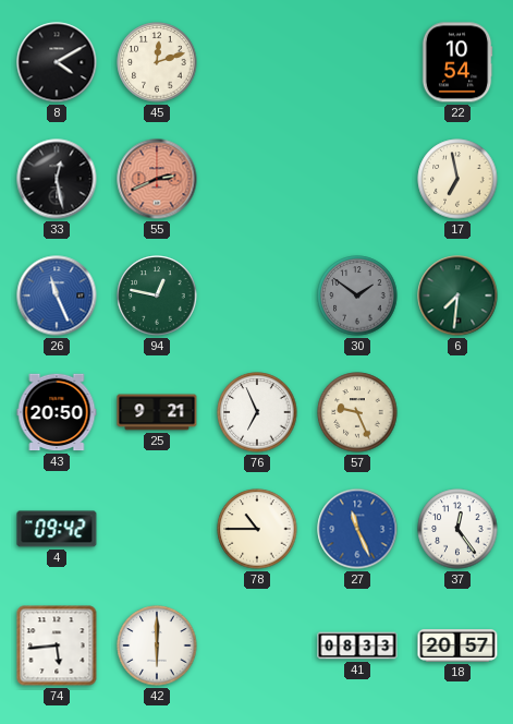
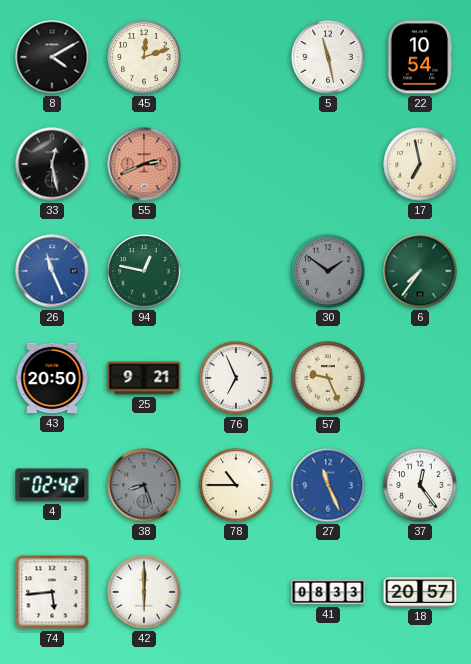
5: none -> 11:28
6: 7:31 -> 7:36
4: 09:42 -> 02:42
38: none -> 8:27
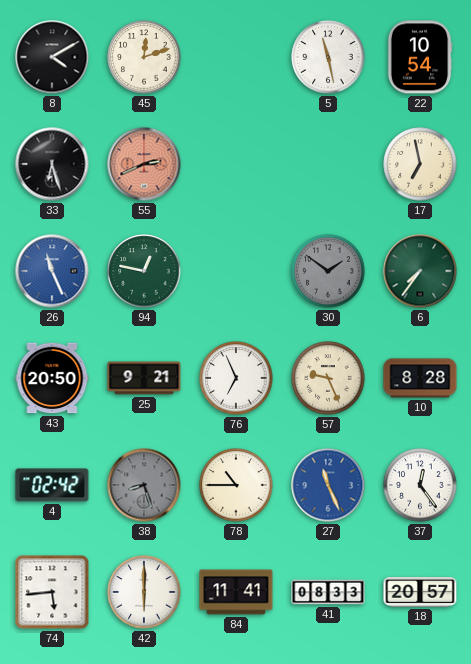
33: 12:28 -> 6:27
10: none -> 8:28
84: none -> 11:41
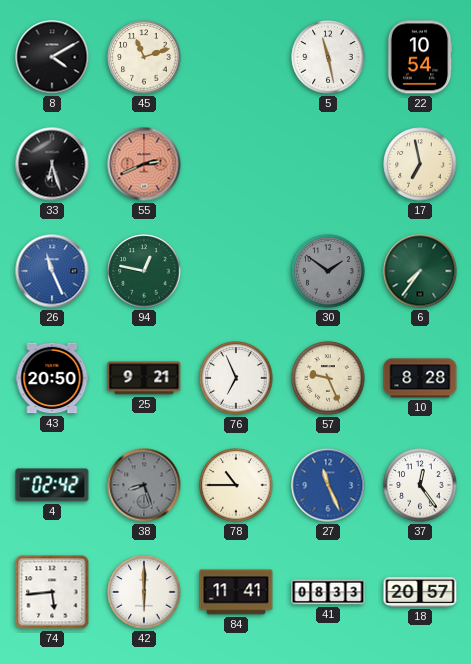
45: 12:12 -> 11:12
